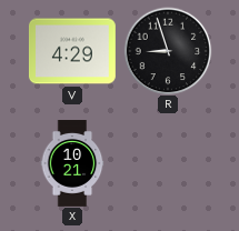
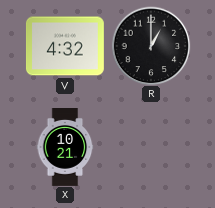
V: 4:29 -> 4:32
R: 8:57 -> 1:00
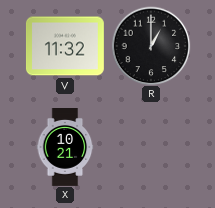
V: 4:32 -> 11:32
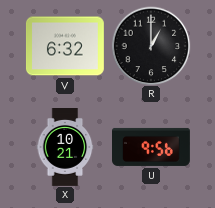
V: 11:32 -> 6:32
U: none -> 9:56
